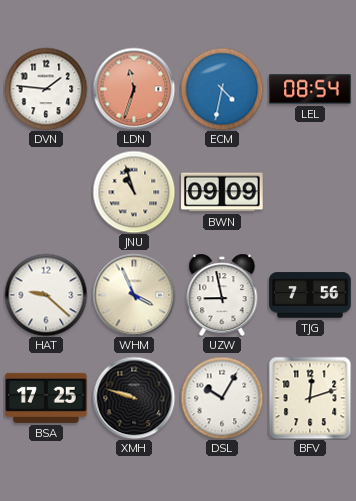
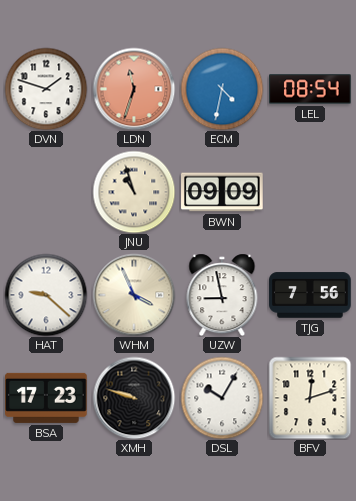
DVN: 1:46 -> 1:48
BSA: 17:25 -> 17:23
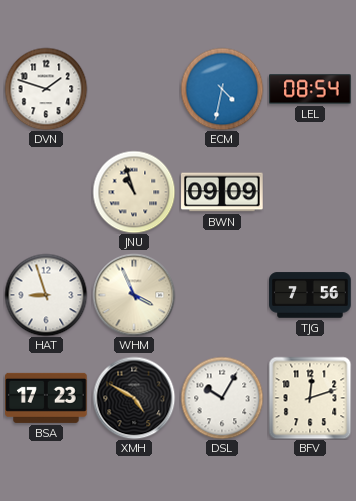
LDN: 11:33 -> none
HAT: 9:22 -> 8:57
UZW: 8:58 -> none
XMH: 9:48 -> 4:50
